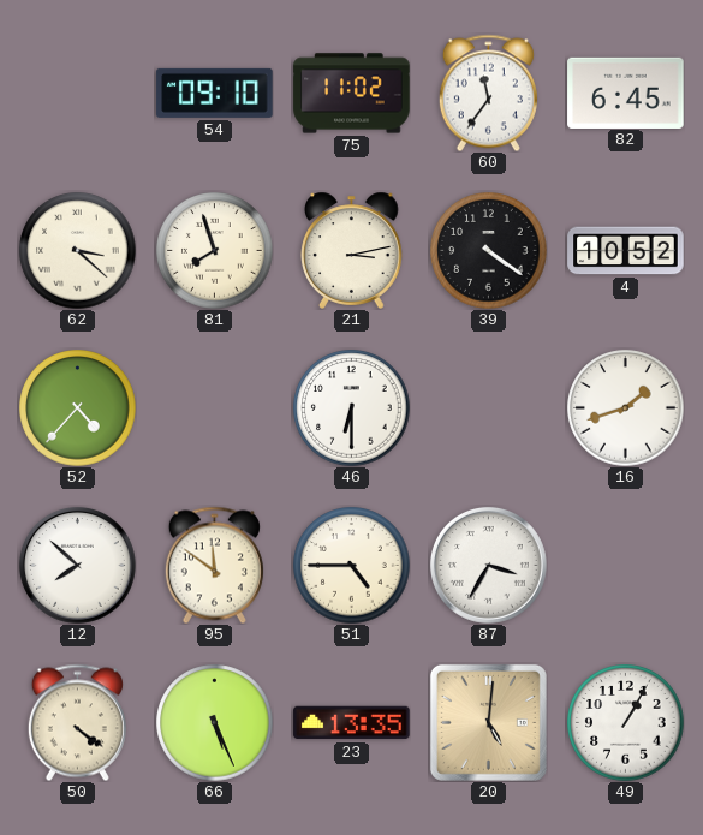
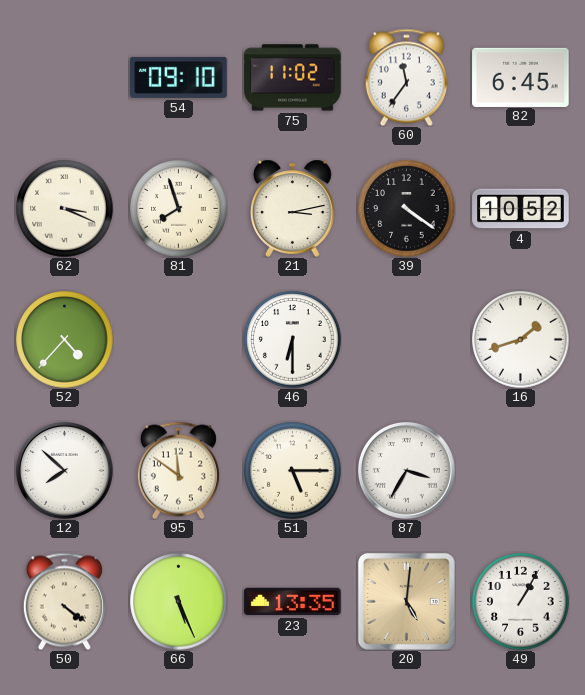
62: 3:22 -> 3:19
51: 4:45 -> 5:15
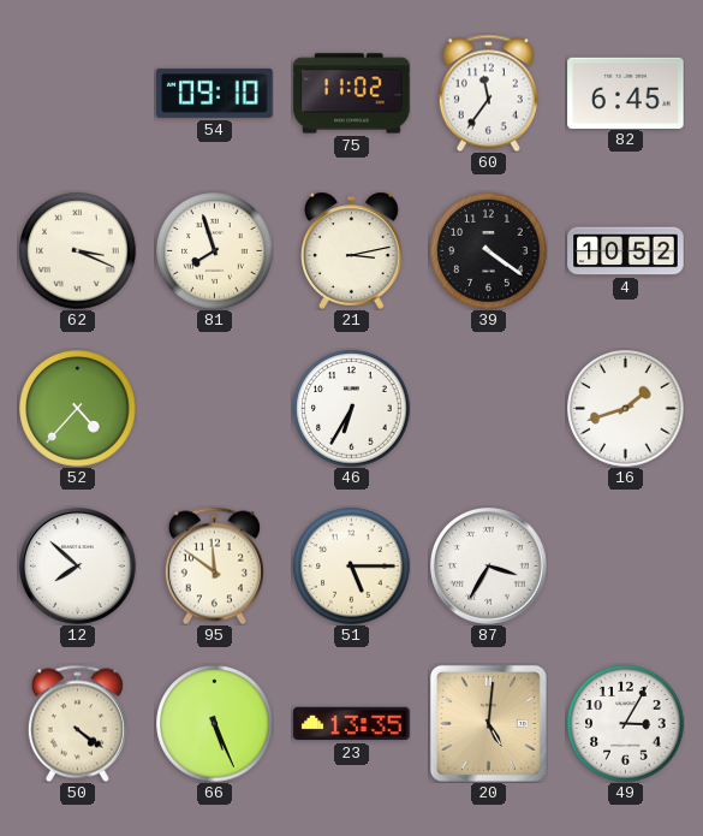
46: 6:30 -> 6:35
49: 1:05 -> 3:05
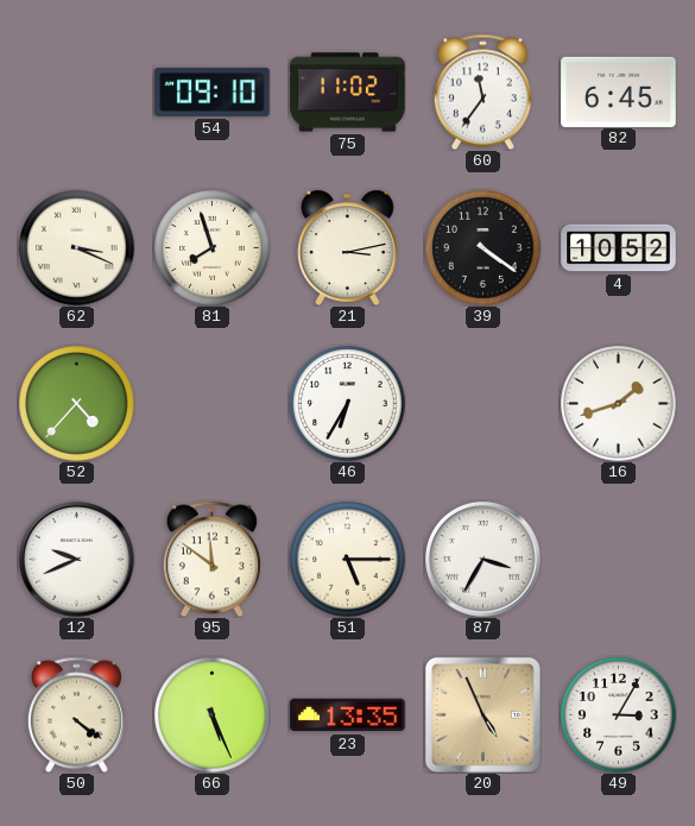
12: 7:52 -> 9:41
20: 5:01 -> 4:56
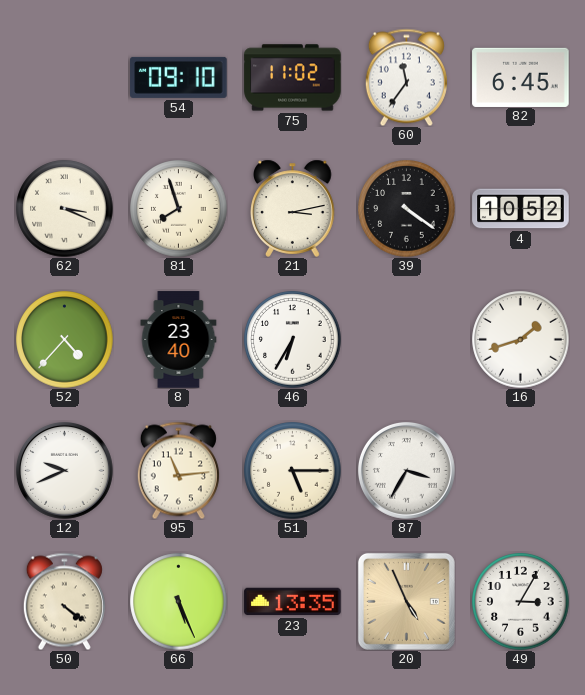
8: none -> 23:40
95: 11:51 -> 11:14
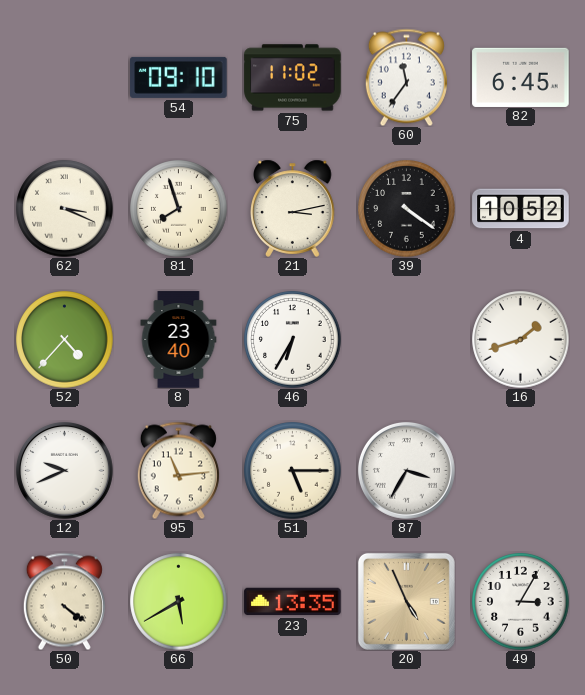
66: 5:26 -> 5:40
